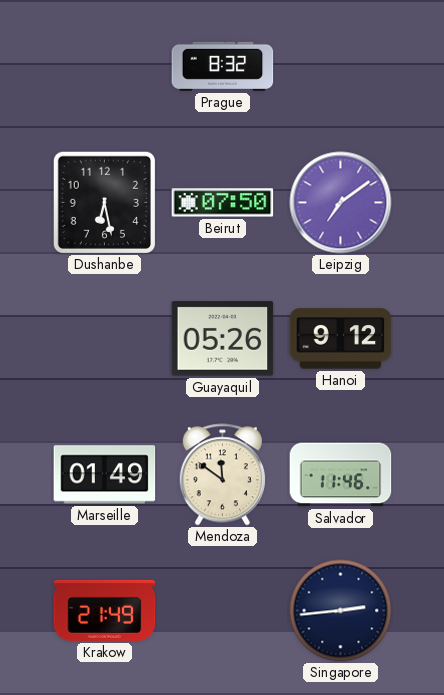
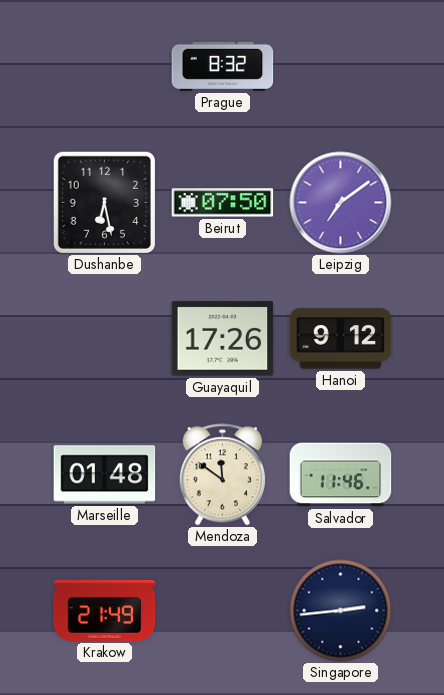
Guayaquil: 05:26 -> 17:26
Marseille: 01:49 -> 01:48
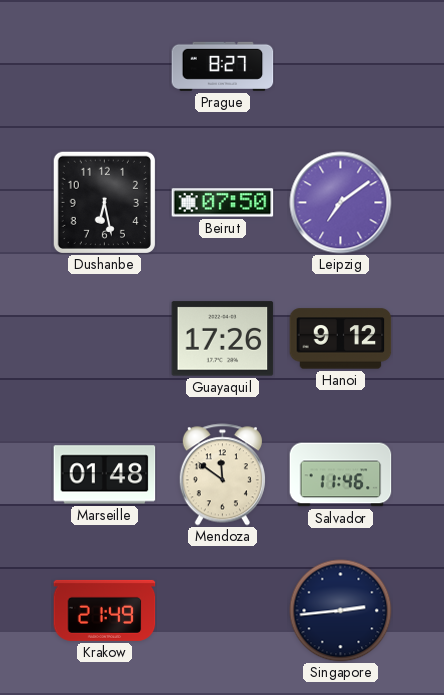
Prague: 8:32 -> 8:27
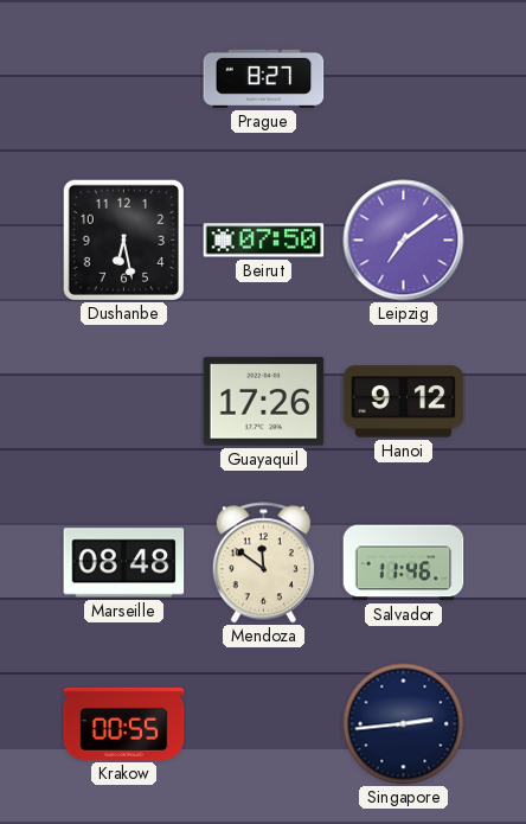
Marseille: 01:48 -> 08:48
Krakow: 21:49 -> 00:55
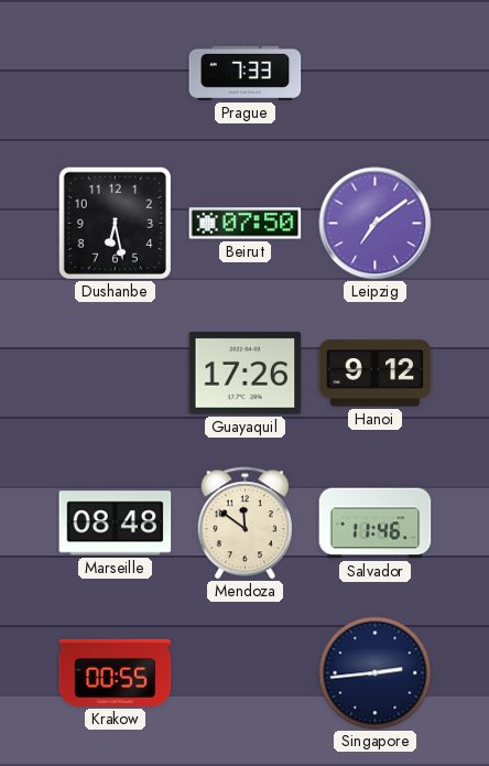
Prague: 8:27 -> 7:33
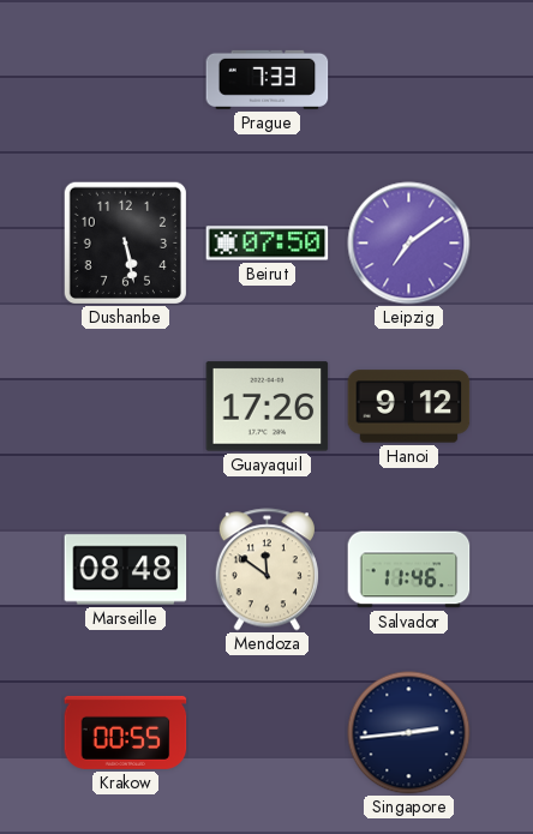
Dushanbe: 6:28 -> 5:28
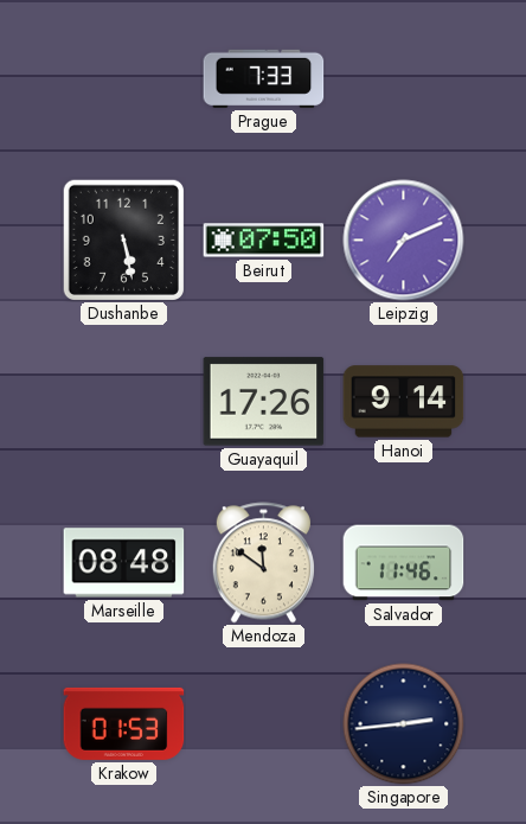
Leipzig: 7:09 -> 7:11
Hanoi: 9:12 -> 9:14
Krakow: 00:55 -> 01:53
